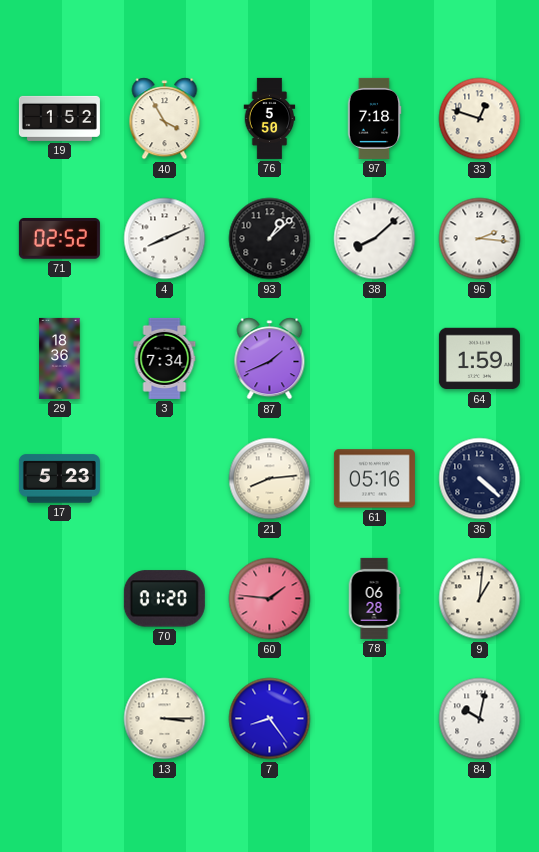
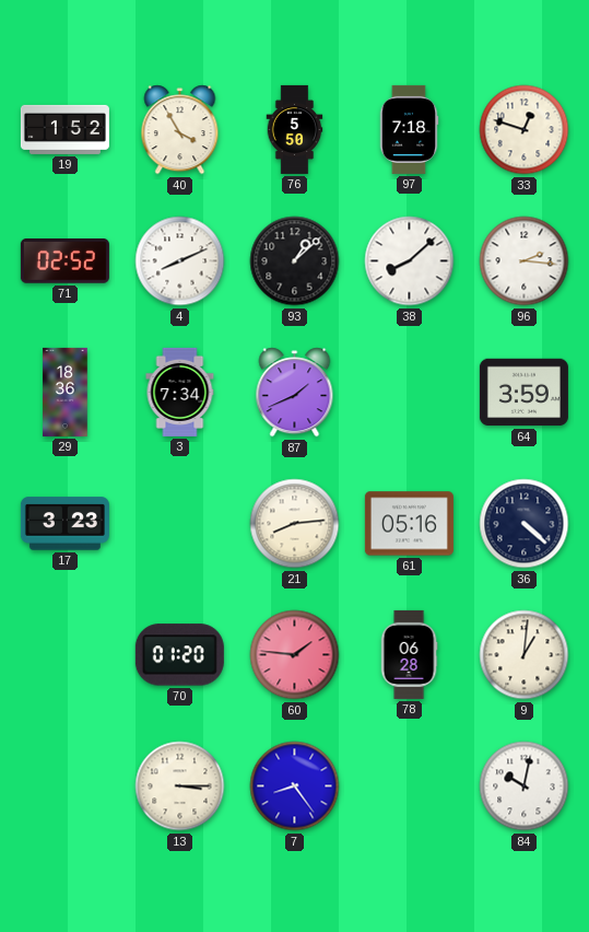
64: 1:59 -> 3:59
17: 5:23 -> 3:23
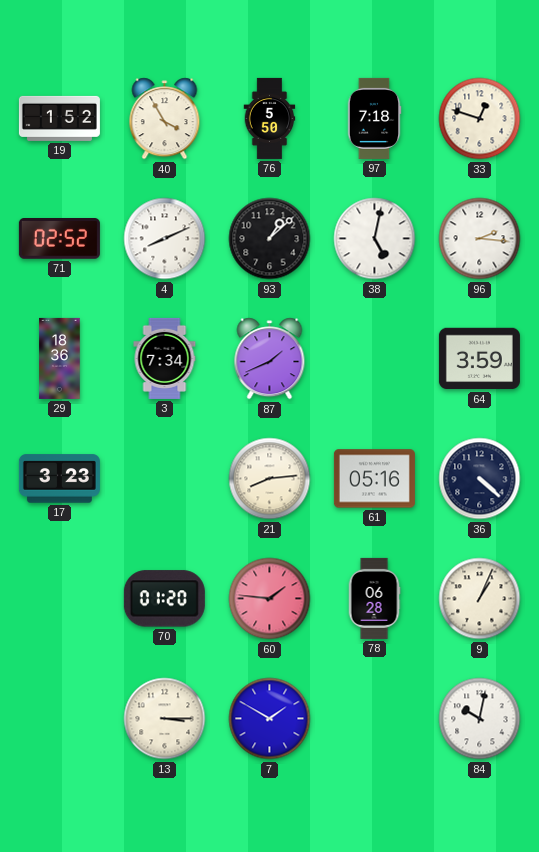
38: 8:08 -> 5:02
9: 1:01 -> 1:04
7: 8:24 -> 1:50
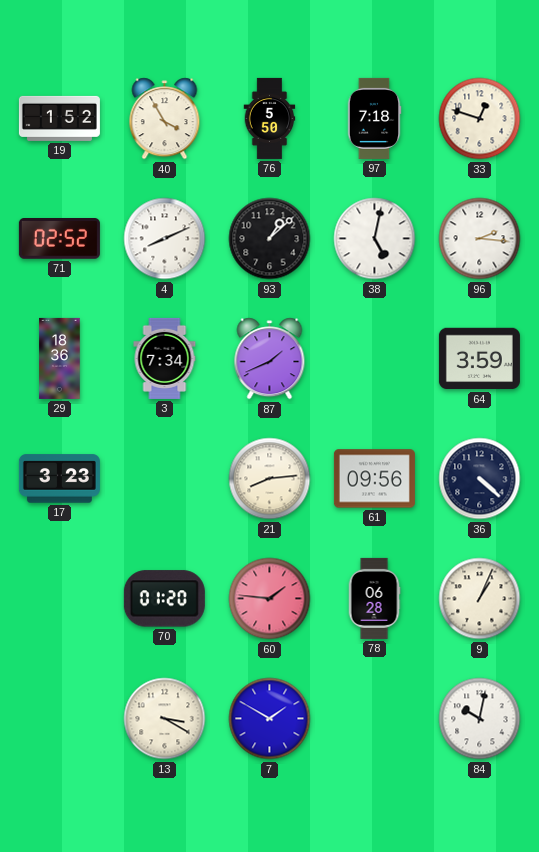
61: 05:16 -> 09:56
13: 3:15 -> 3:20
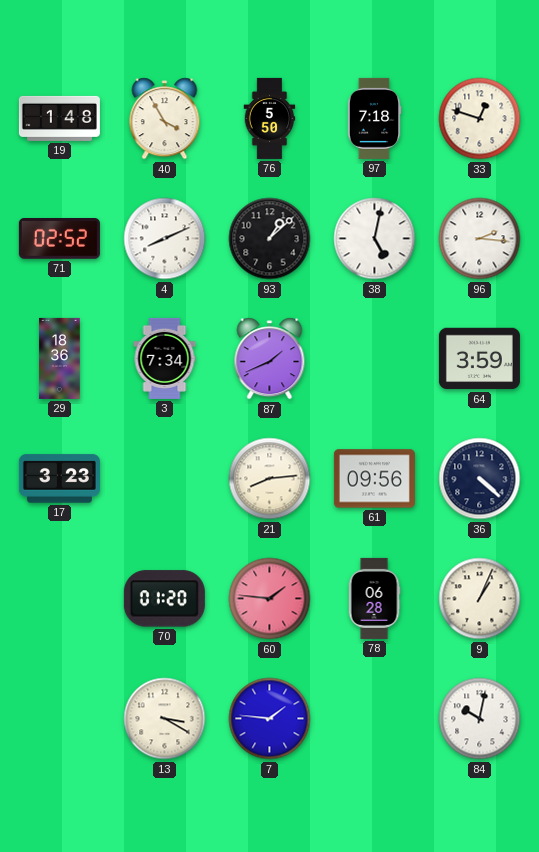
19: 1:52 -> 1:48
7: 1:50 -> 1:46
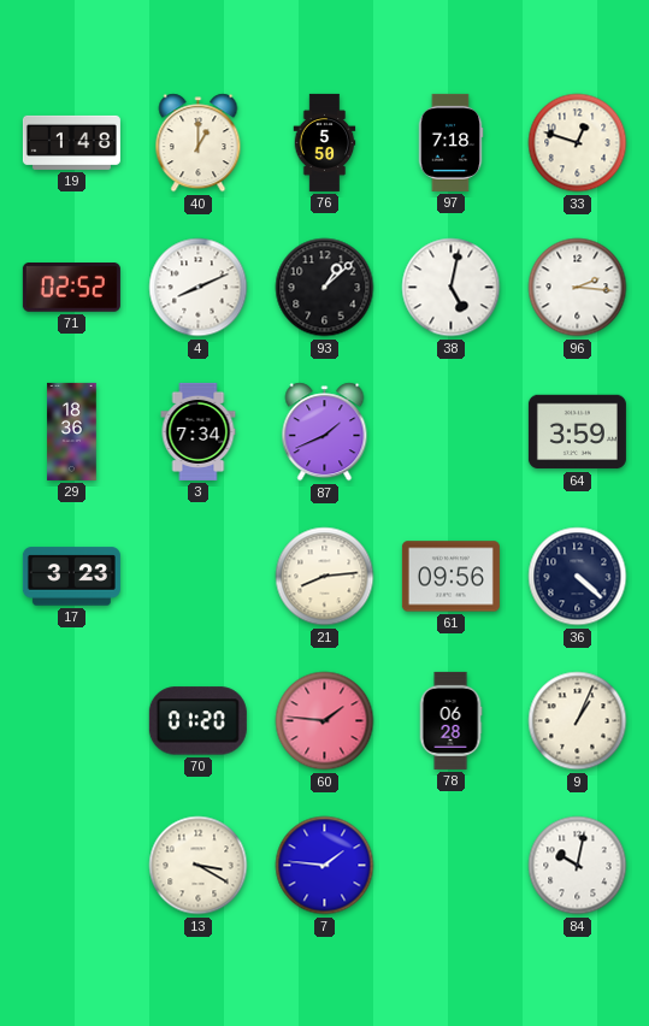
40: 3:55 -> 1:00
